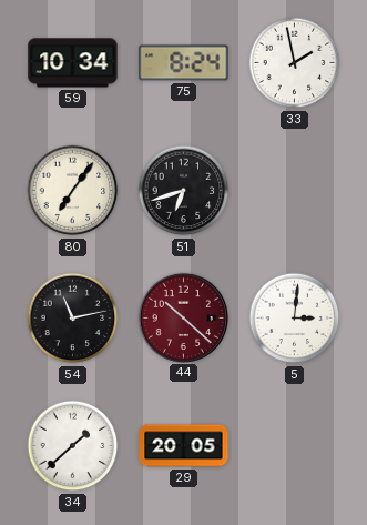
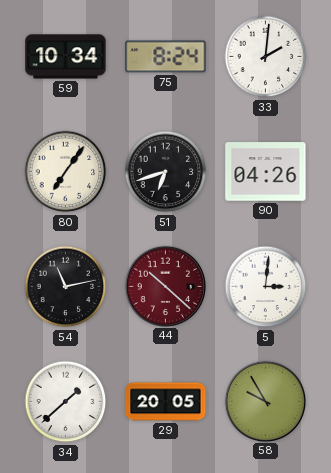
33: 1:58 -> 2:01
90: none -> 04:26
58: none -> 9:55
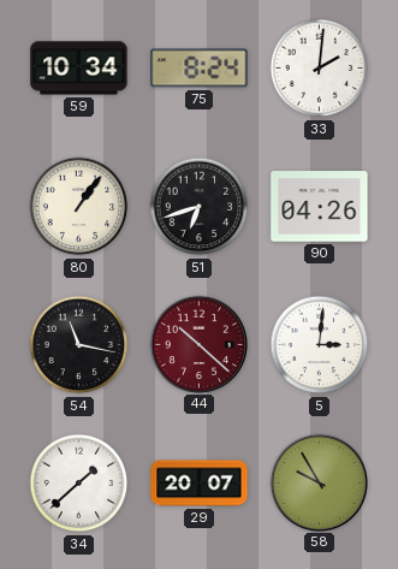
80: 7:06 -> 1:06
54: 11:13 -> 11:17
29: 20:05 -> 20:07
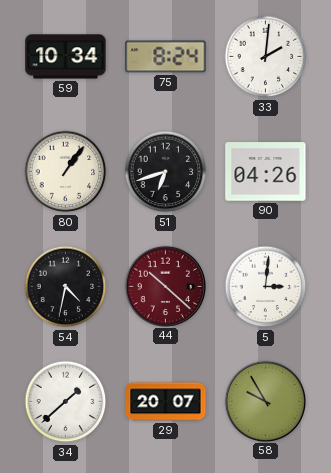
54: 11:17 -> 4:32
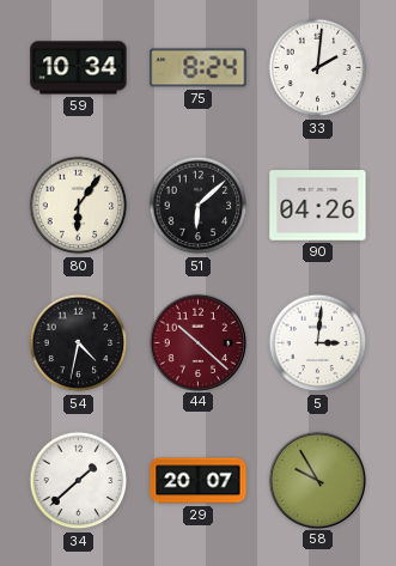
80: 1:06 -> 6:06
51: 6:42 -> 6:08
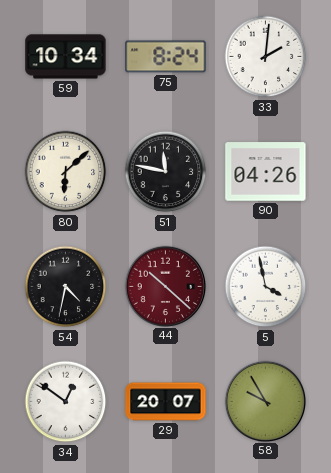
80: 6:06 -> 6:08
51: 6:08 -> 11:47
5: 3:01 -> 3:58
34: 1:38 -> 12:51
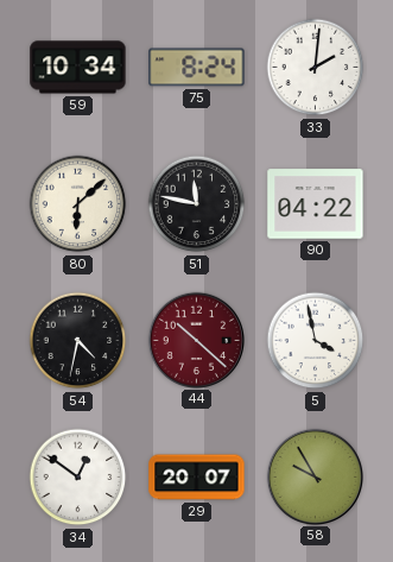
90: 04:26 -> 04:22
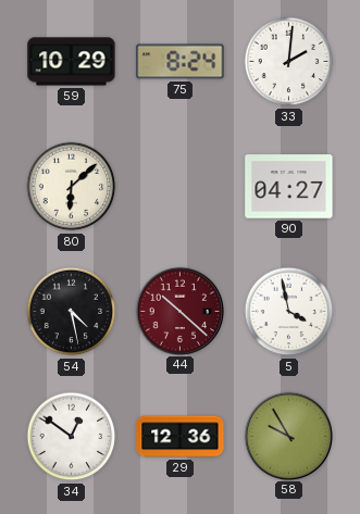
59: 10:34 -> 10:29
51: 11:47 -> none
90: 04:22 -> 04:27
54: 4:32 -> 4:28
29: 20:07 -> 12:36
